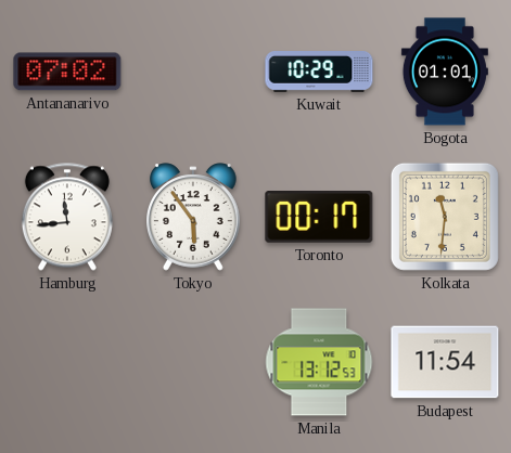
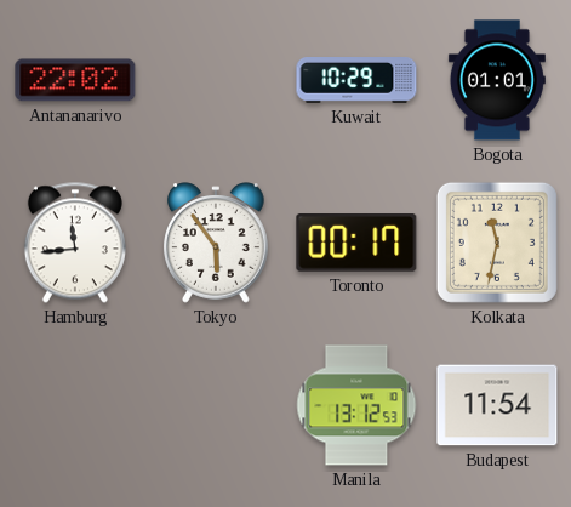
Antananarivo: 07:02 -> 22:02
Kolkata: 11:31 -> 11:32
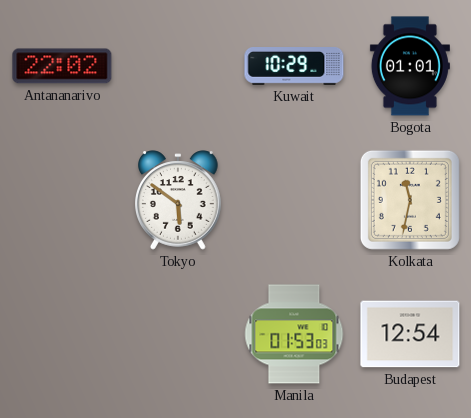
Hamburg: 11:44 -> none
Tokyo: 5:54 -> 5:51
Toronto: 00:17 -> none
Manila: 13:12 -> 01:53
Budapest: 11:54 -> 12:54
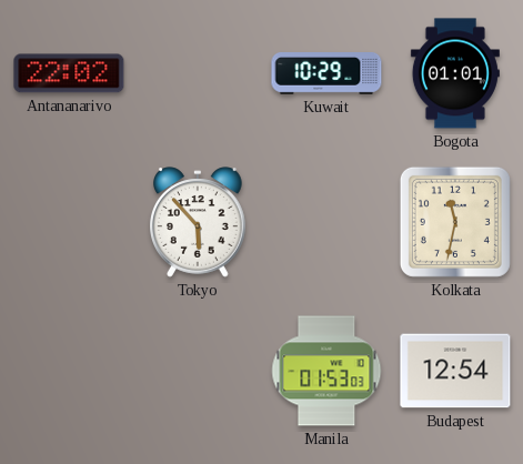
Tokyo: 5:51 -> 5:53
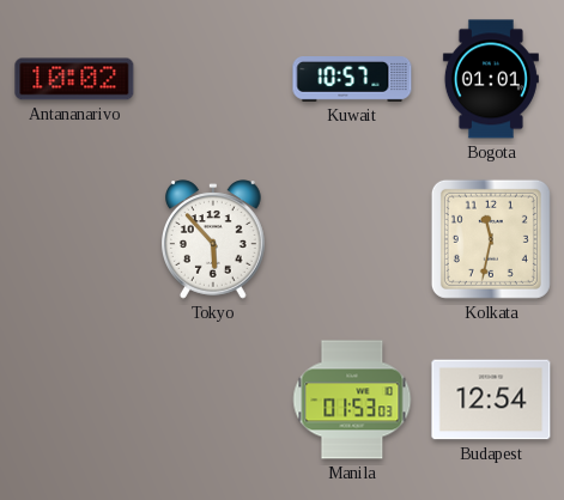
Antananarivo: 22:02 -> 10:02
Kuwait: 10:29 -> 10:57
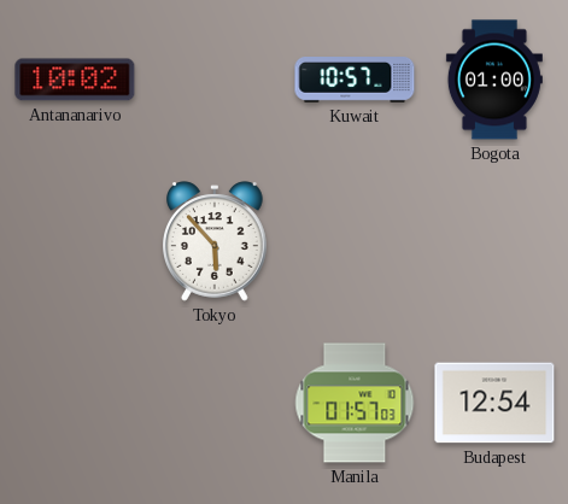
Bogota: 01:01 -> 01:00
Kolkata: 11:32 -> none
Manila: 01:53 -> 01:57
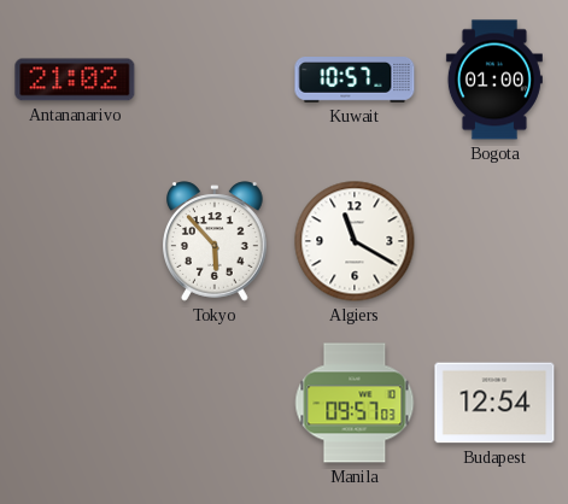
Antananarivo: 10:02 -> 21:02
Algiers: none -> 11:20
Manila: 01:57 -> 09:57
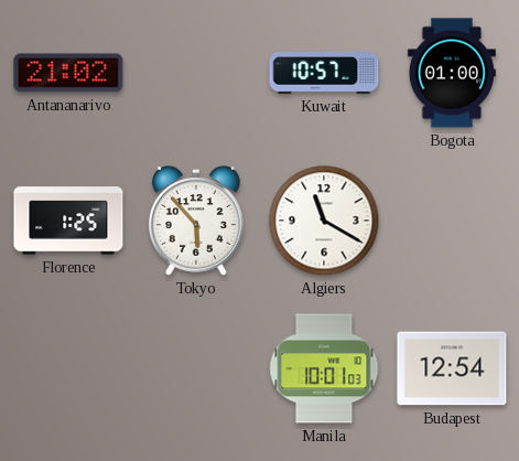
Florence: none -> 1:25
Manila: 09:57 -> 10:01
